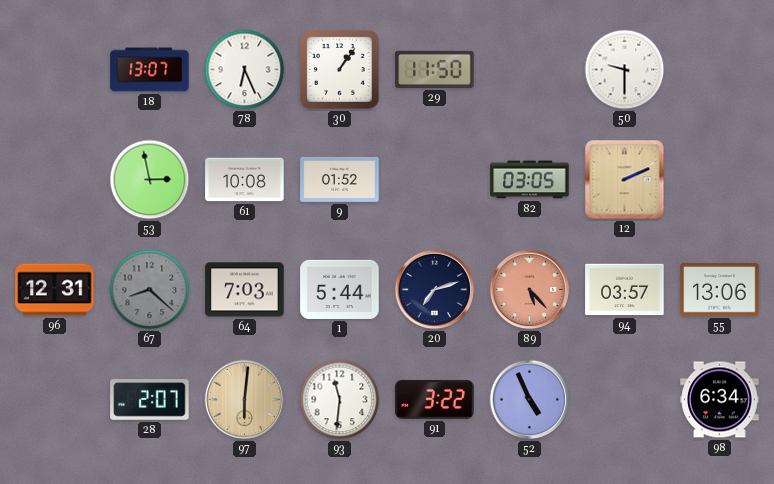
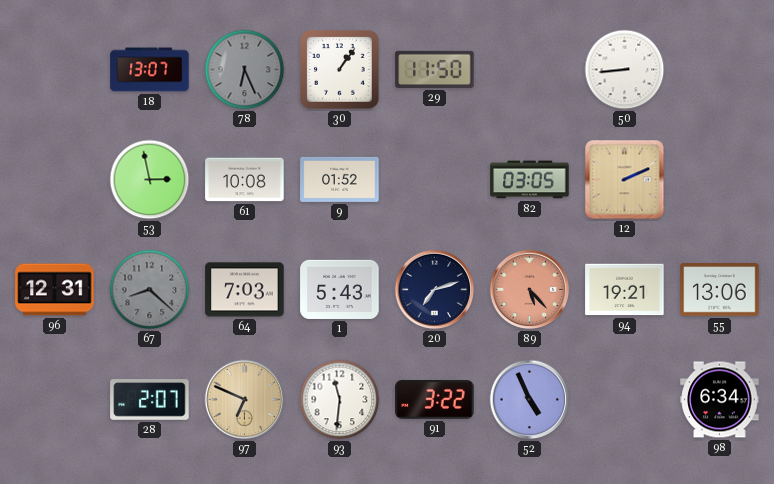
78 dial: white -> grey
50: 9:30 -> 8:44
1: 5:44 -> 5:43
94: 03:57 -> 19:21
97: 6:01 -> 6:49
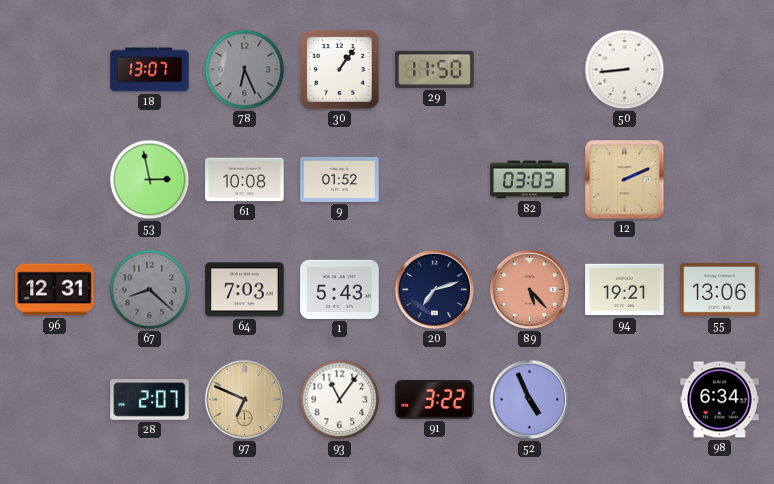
82: 03:05 -> 03:03
93: 11:31 -> 11:06
